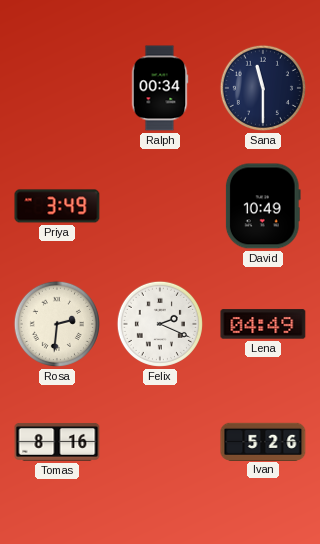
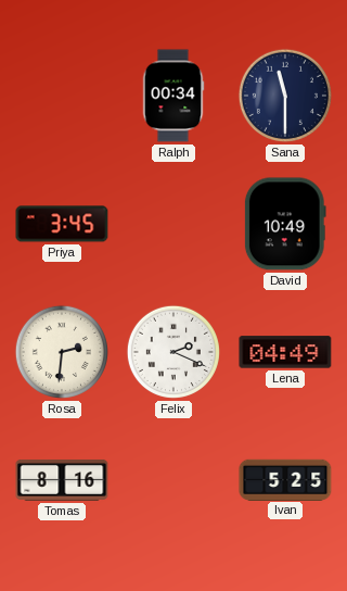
Priya: 3:49 -> 3:45
Ivan: 5:26 -> 5:25
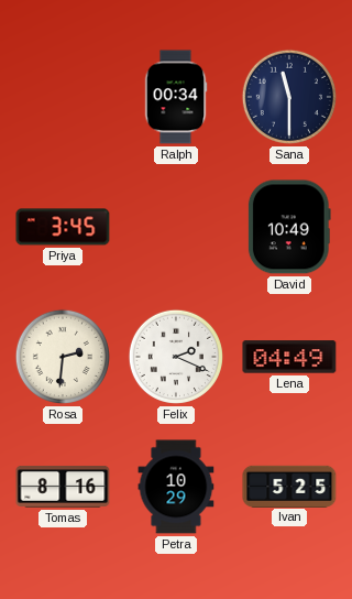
Petra: none -> 10:29
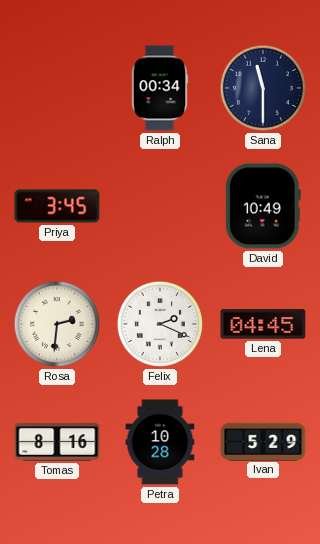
Lena: 04:49 -> 04:45
Petra: 10:29 -> 10:28
Ivan: 5:25 -> 5:29
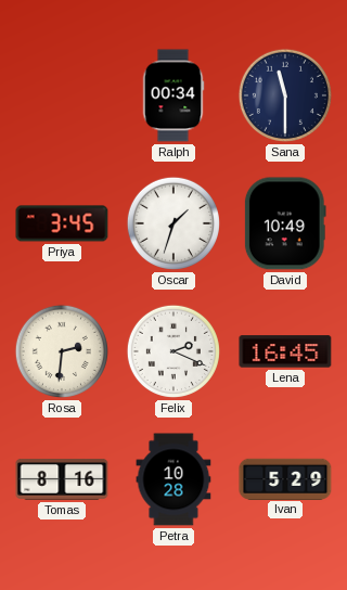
Oscar: none -> 1:33
Lena: 04:45 -> 16:45
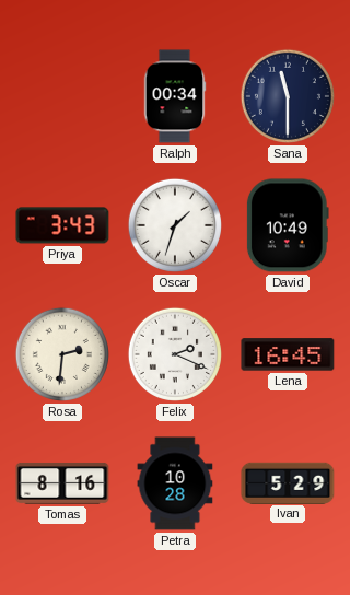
Priya: 3:45 -> 3:43
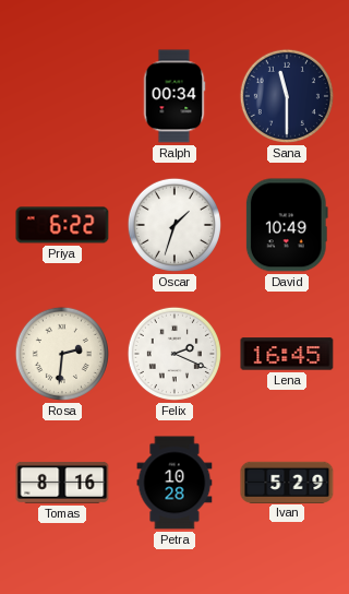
Priya: 3:43 -> 6:22
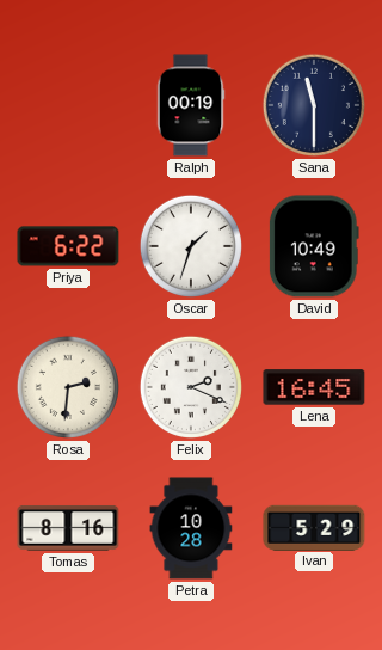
Ralph: 00:34 -> 00:19
